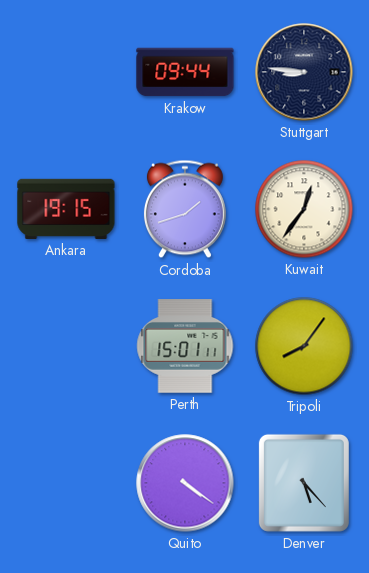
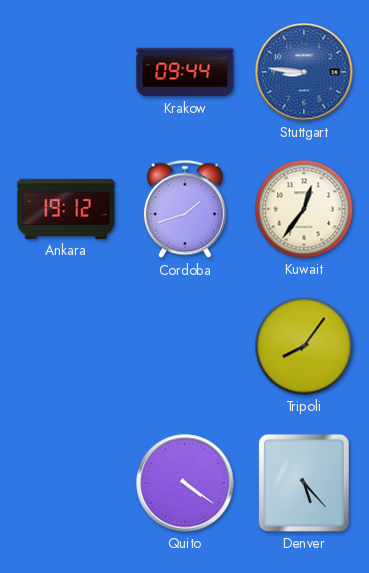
Stuttgart dial: navy -> blue
Ankara: 19:15 -> 19:12
Perth: 15:01 -> none
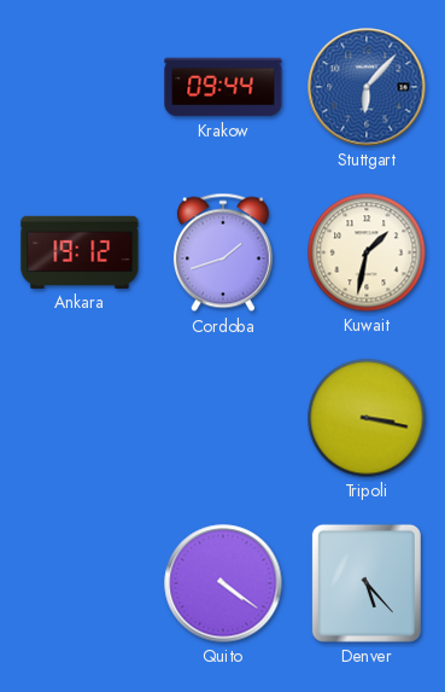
Stuttgart: 8:46 -> 6:07
Kuwait: 12:36 -> 1:32
Tripoli: 8:06 -> 3:17
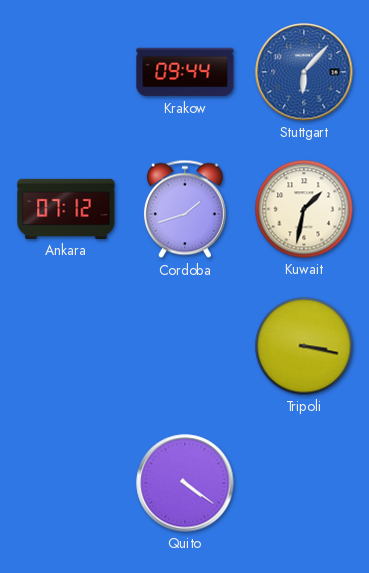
Ankara: 19:12 -> 07:12
Denver: 5:23 -> none
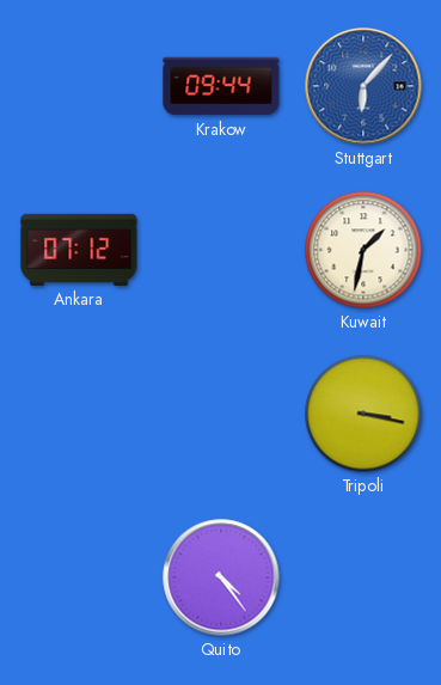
Cordoba: 1:42 -> none
Quito: 4:21 -> 4:24
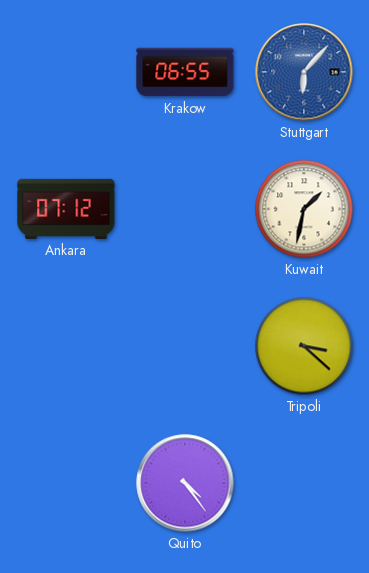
Krakow: 09:44 -> 06:55
Tripoli: 3:17 -> 3:22
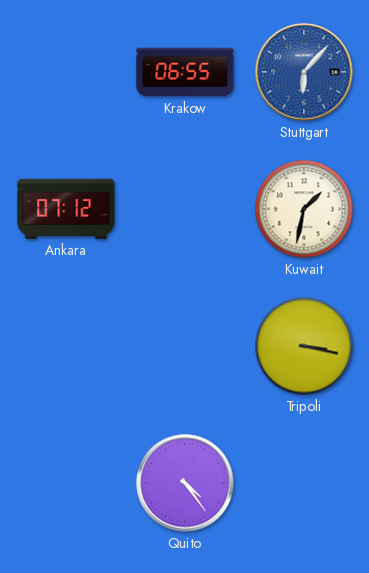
Tripoli: 3:22 -> 3:17
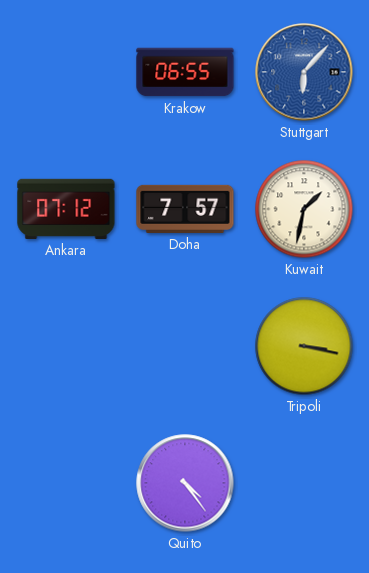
Doha: none -> 7:57
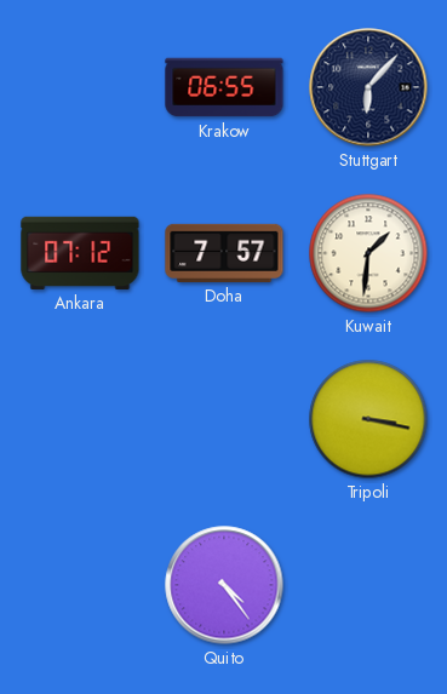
Stuttgart dial: blue -> navy
Kuwait: 1:32 -> 1:31
